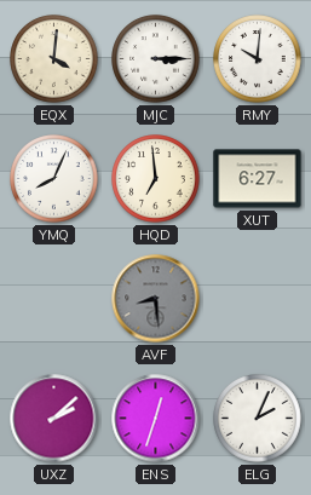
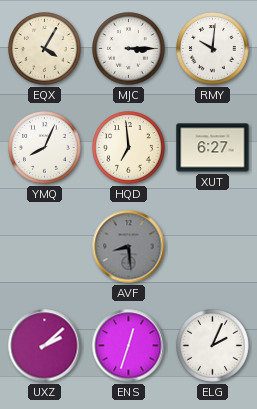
EQX: 4:01 -> 4:05
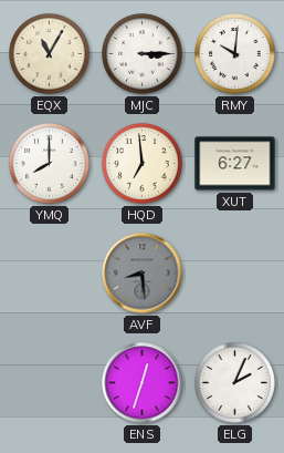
EQX: 4:05 -> 11:05
YMQ: 8:04 -> 8:00
UXZ: 2:08 -> none
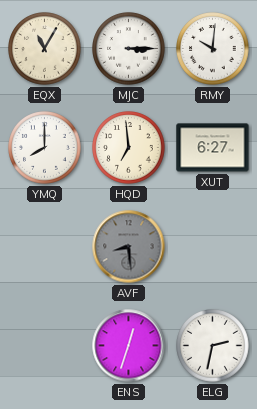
ELG: 2:04 -> 2:32
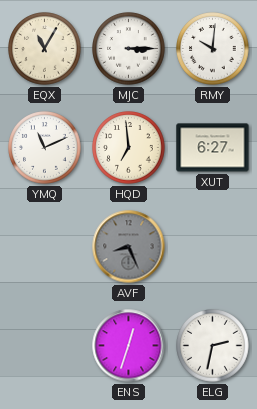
YMQ: 8:00 -> 11:11
AVF: 8:29 -> 8:26
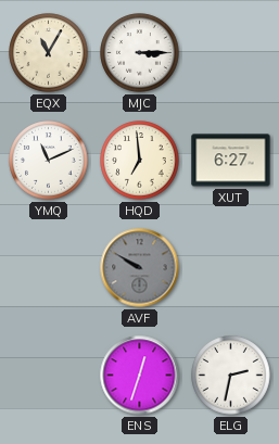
RMY: 10:01 -> none
AVF: 8:26 -> 9:50
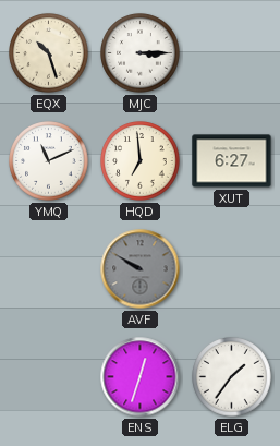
EQX: 11:05 -> 10:27
ELG: 2:32 -> 1:36
